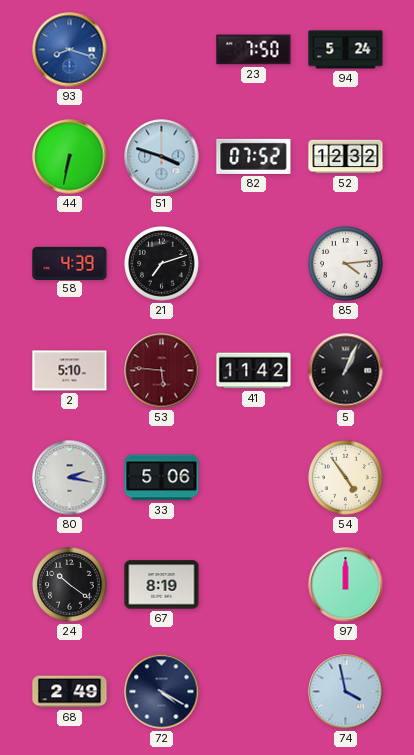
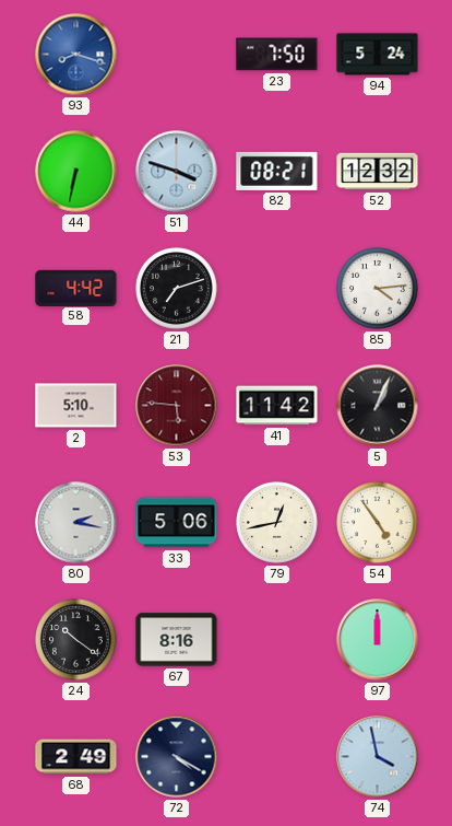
82: 07:52 -> 08:21
58: 4:39 -> 4:42
79: none -> 12:43
67: 8:19 -> 8:16
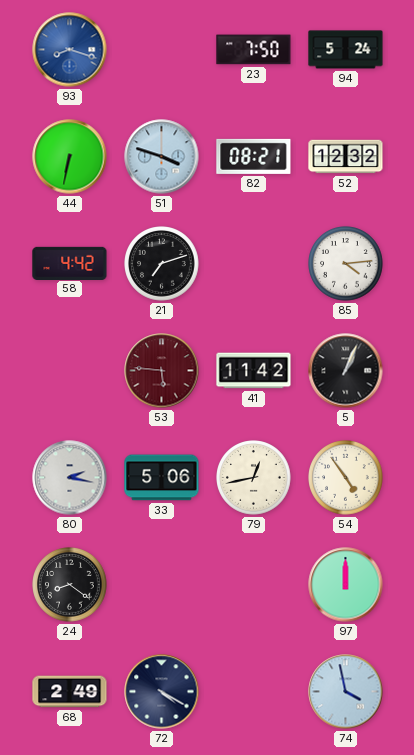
2: 5:10 -> none
24: 10:21 -> 8:21
67: 8:16 -> none
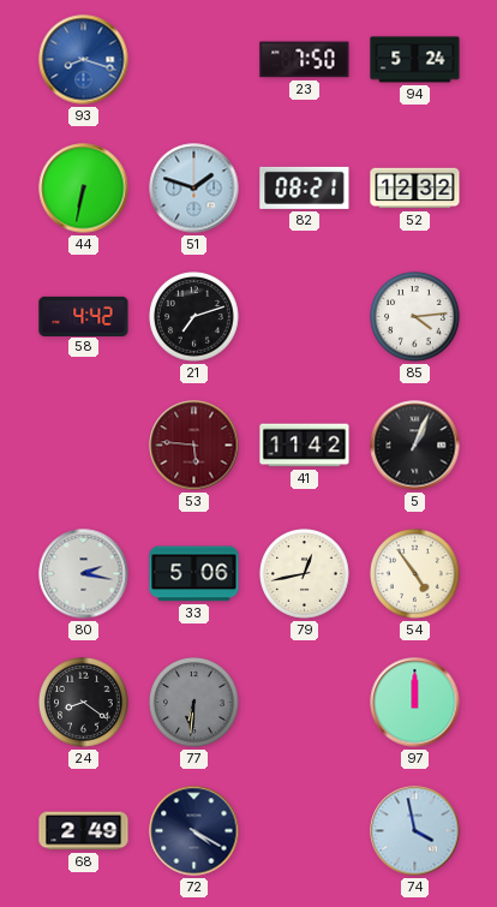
51: 3:48 -> 1:48
77: none -> 6:31
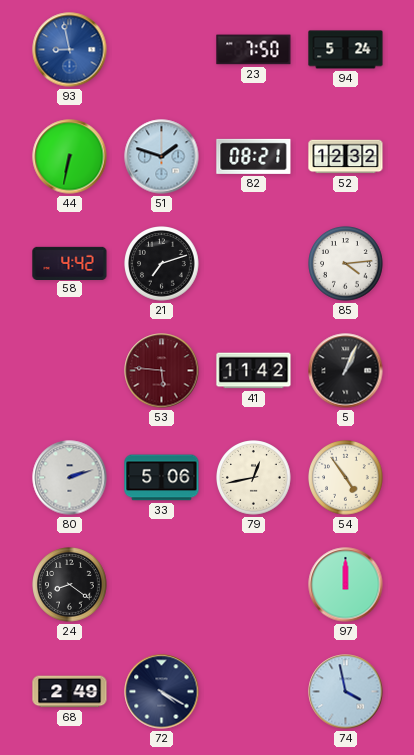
93: 8:18 -> 8:58
80: 2:17 -> 2:12
77: 6:31 -> none
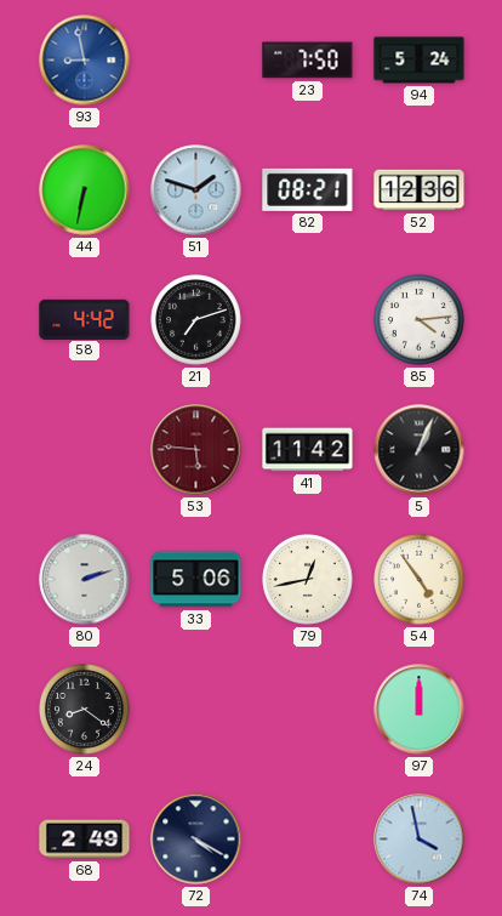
52: 12:32 -> 12:36
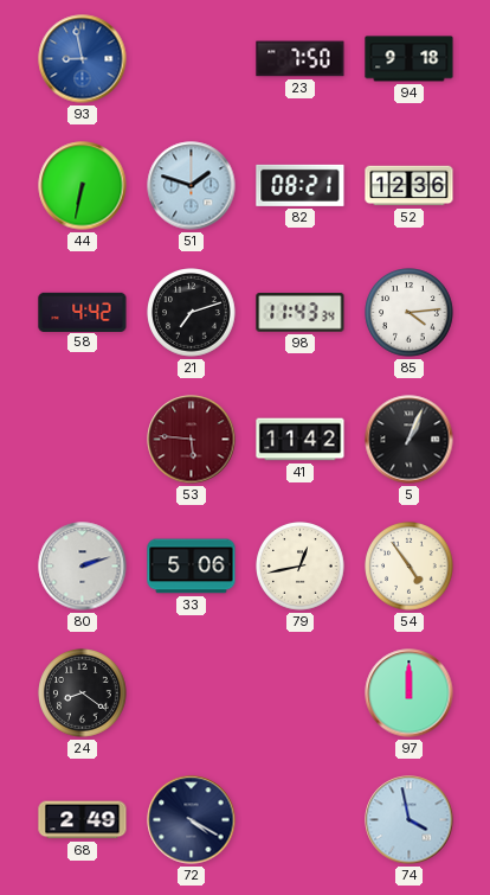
94: 5:24 -> 9:18
98: none -> 11:43
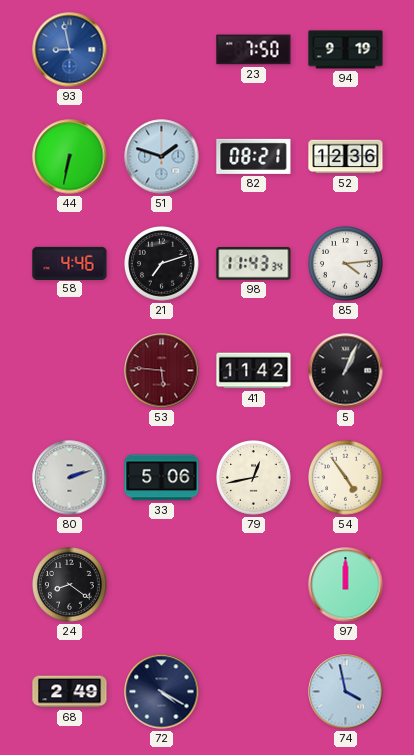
94: 9:18 -> 9:19
58: 4:42 -> 4:46
